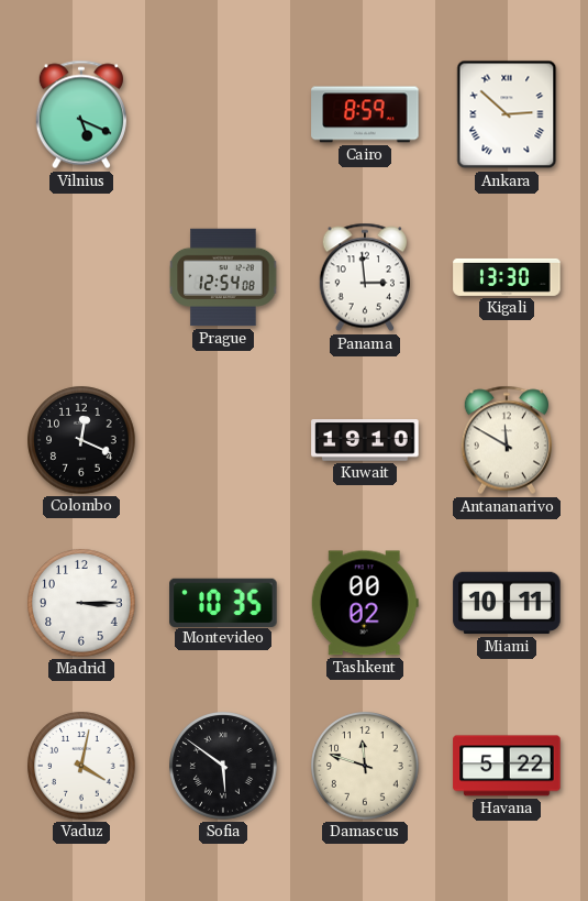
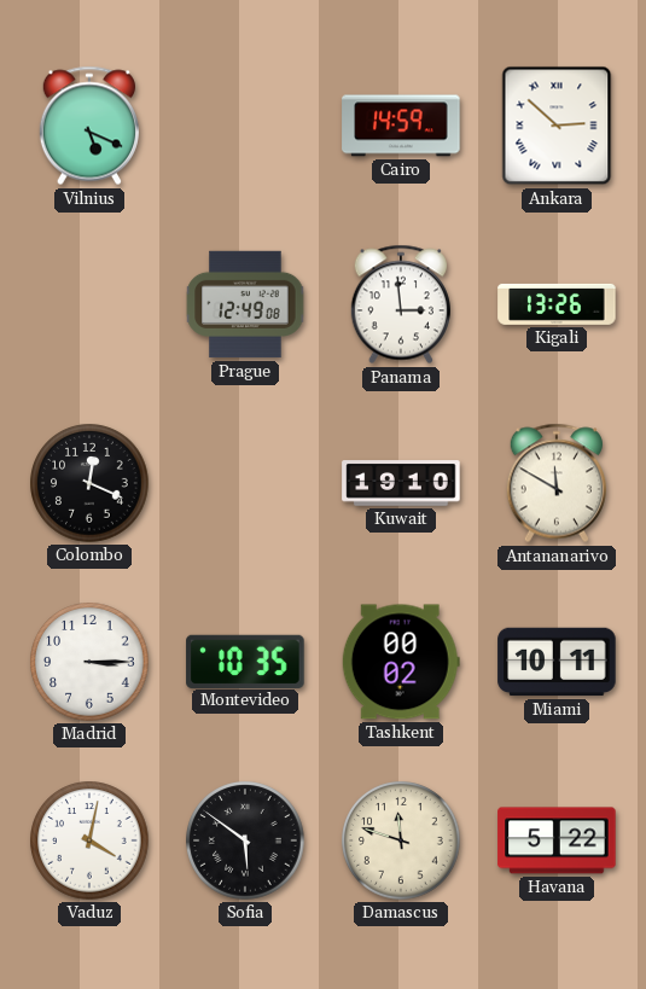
Cairo: 8:59 -> 14:59
Prague: 12:54 -> 12:49
Kigali: 13:30 -> 13:26
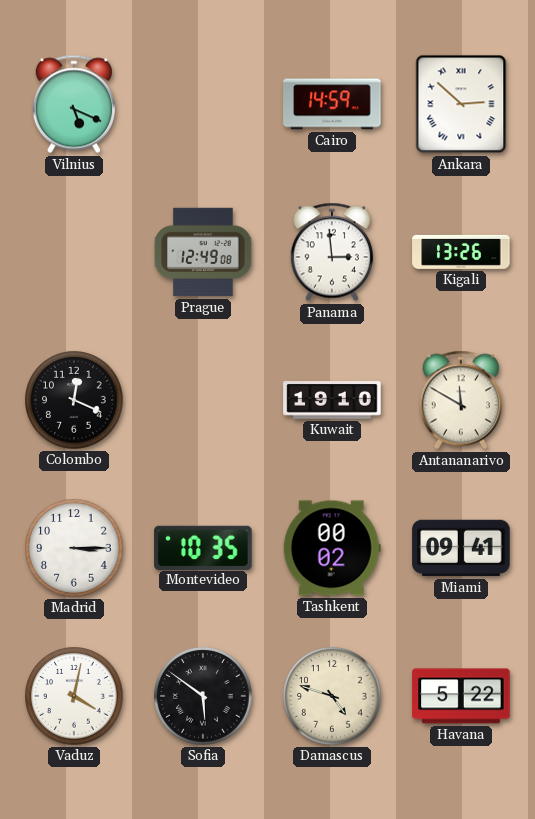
Miami: 10:11 -> 09:41
Damascus: 11:48 -> 4:48
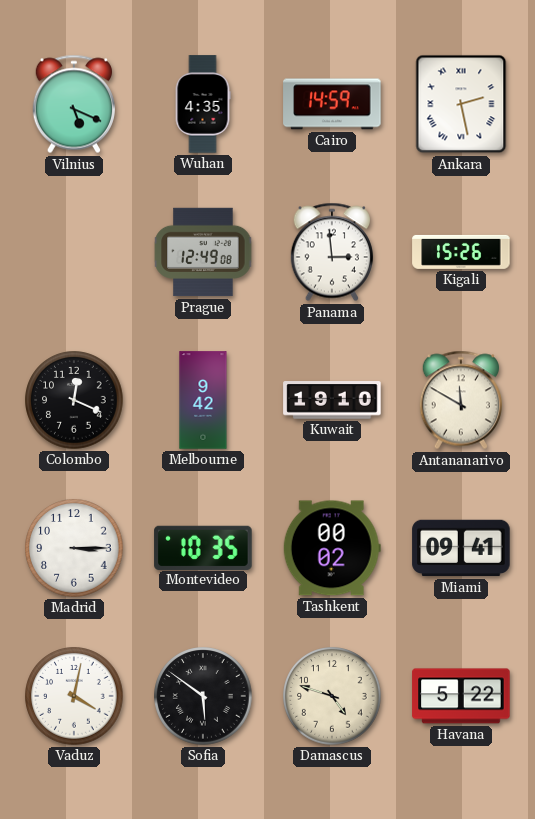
Wuhan: none -> 4:35
Ankara: 2:52 -> 2:28
Kigali: 13:26 -> 15:26
Melbourne: none -> 9:42
